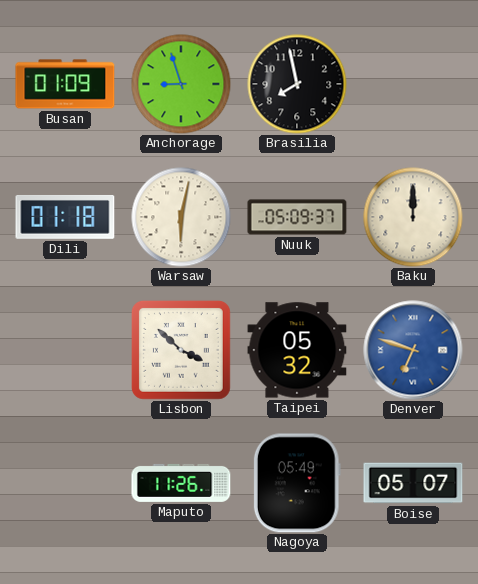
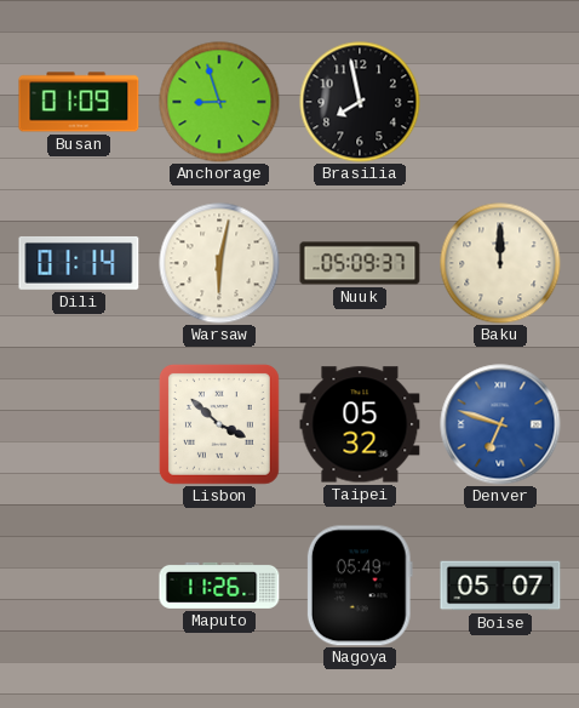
Dili: 01:18 -> 01:14
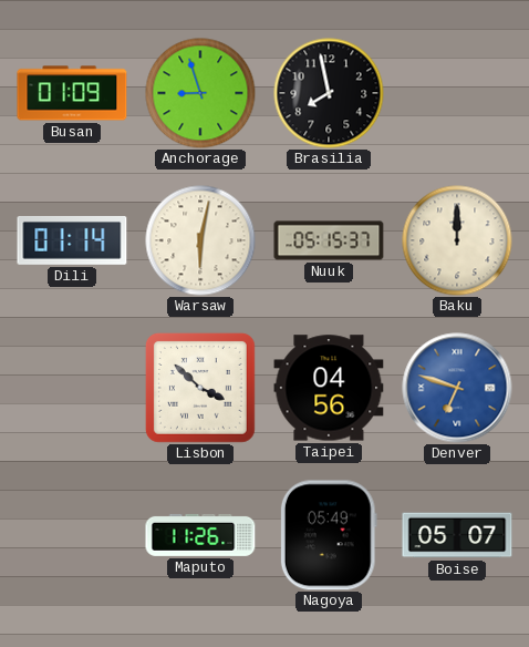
Nuuk: 05:09 -> 05:15
Taipei: 05:32 -> 04:56
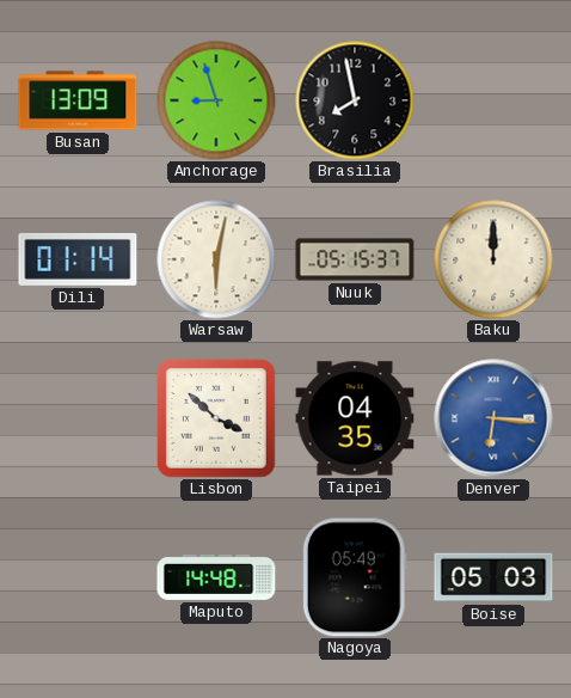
Busan: 01:09 -> 13:09
Taipei: 04:56 -> 04:35
Denver: 6:48 -> 6:16
Maputo: 11:26 -> 14:48
Boise: 05:07 -> 05:03
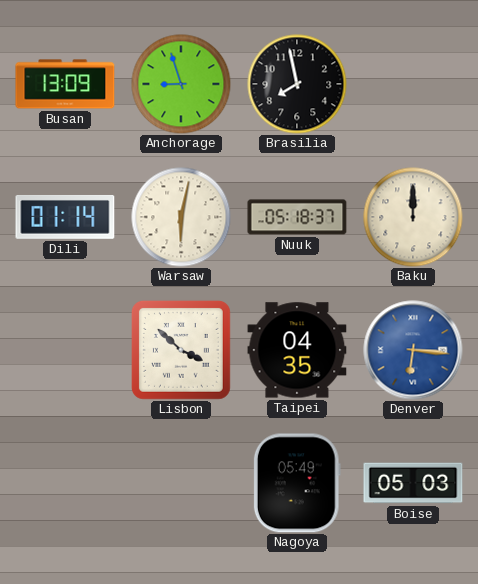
Nuuk: 05:15 -> 05:18
Maputo: 14:48 -> none
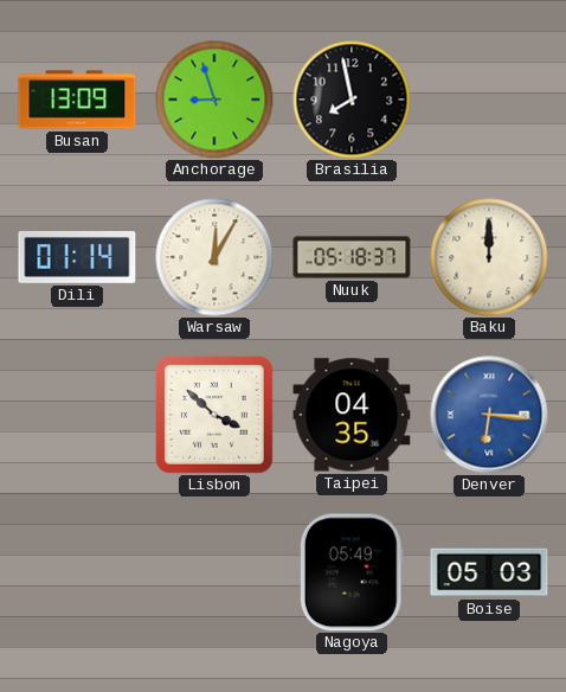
Warsaw: 6:02 -> 12:05
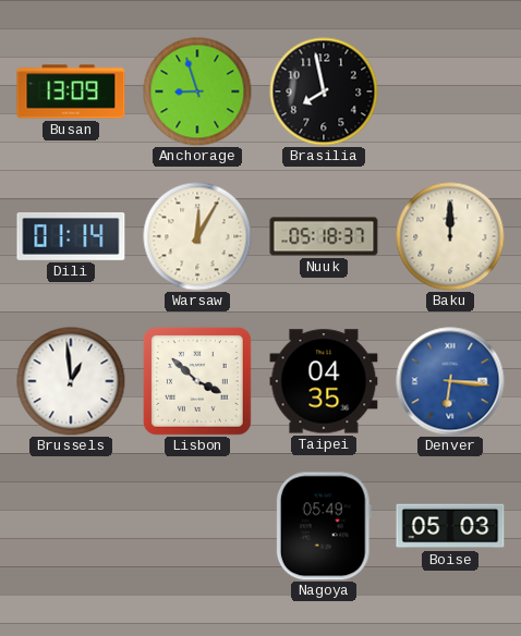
Brussels: none -> 12:59
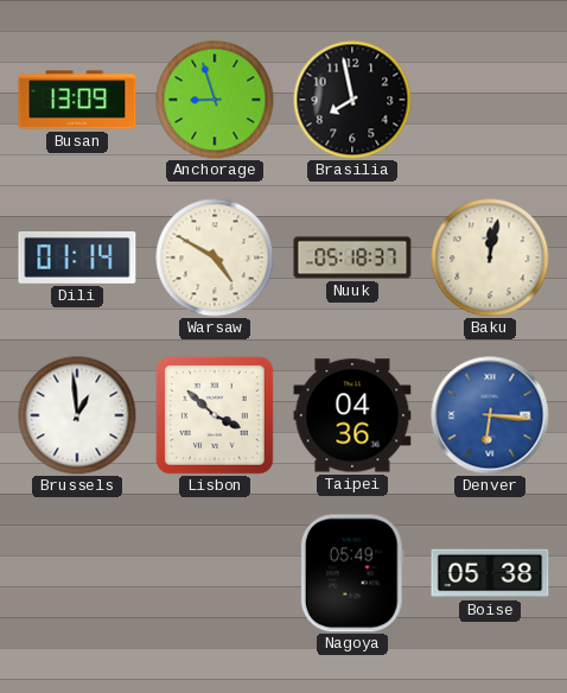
Warsaw: 12:05 -> 4:50
Baku: 12:00 -> 12:02
Taipei: 04:35 -> 04:36
Boise: 05:03 -> 05:38
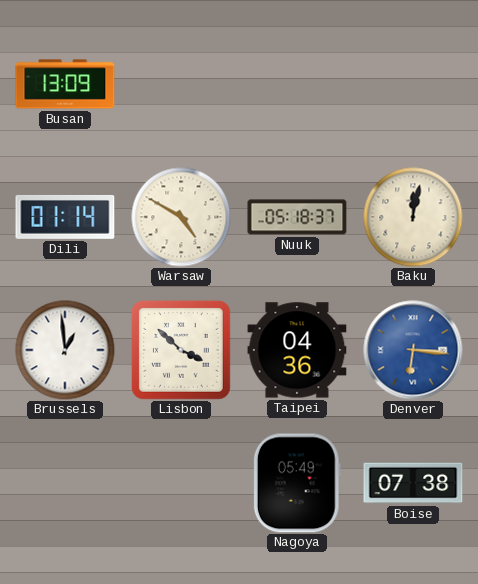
Anchorage: 8:57 -> none
Brasilia: 7:58 -> none
Boise: 05:38 -> 07:38
